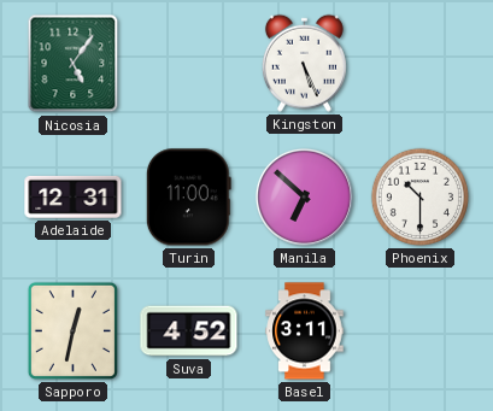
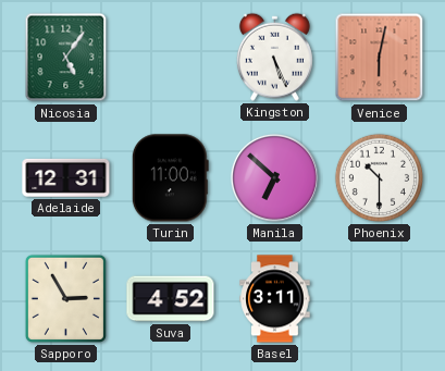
Venice: none -> 6:02
Sapporo: 12:32 -> 2:55
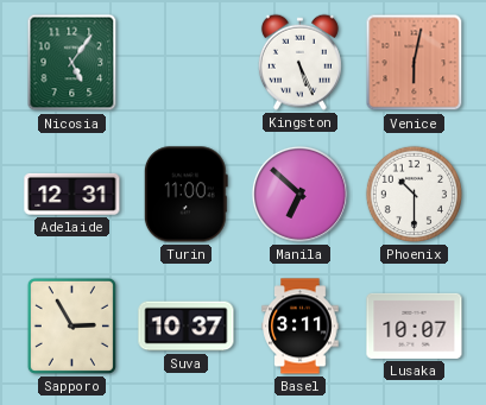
Suva: 4:52 -> 10:37
Lusaka: none -> 10:07
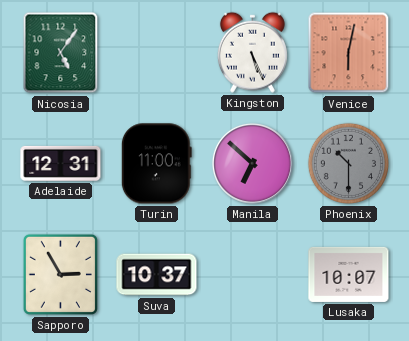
Phoenix dial: white -> grey
Basel: 3:11 -> none
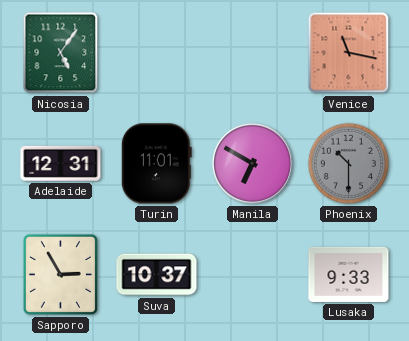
Kingston: 5:26 -> none
Venice: 6:02 -> 11:17
Turin: 11:00 -> 11:01
Manila: 6:52 -> 6:50
Lusaka: 10:07 -> 9:33
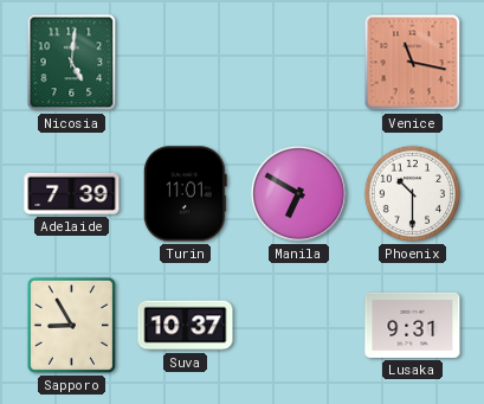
Nicosia: 5:06 -> 5:01
Adelaide: 12:31 -> 7:39
Phoenix dial: grey -> white
Sapporo: 2:55 -> 8:55
Lusaka: 9:33 -> 9:31
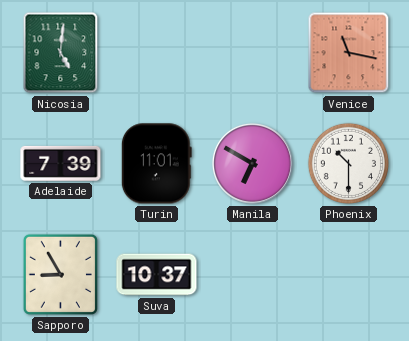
Lusaka: 9:31 -> none
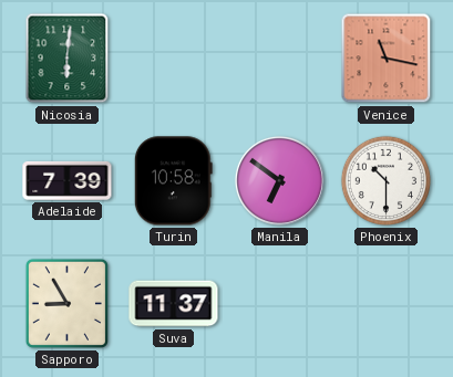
Nicosia: 5:01 -> 6:01
Turin: 11:01 -> 10:58
Manila: 6:50 -> 6:51
Suva: 10:37 -> 11:37
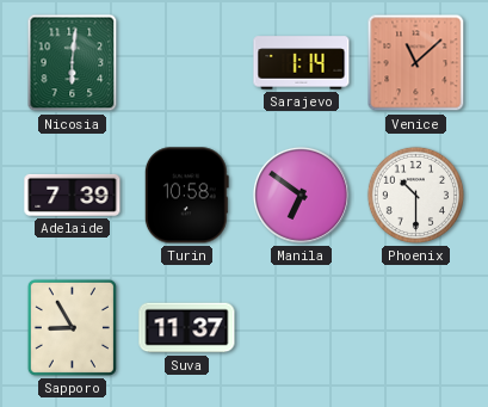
Sarajevo: none -> 1:14
Venice: 11:17 -> 11:08
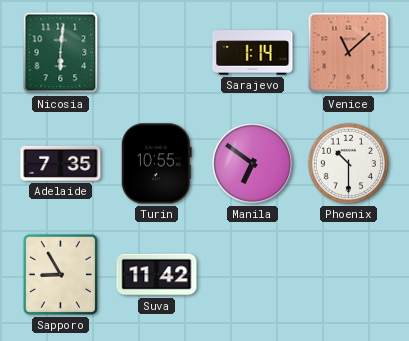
Adelaide: 7:39 -> 7:35
Turin: 10:58 -> 10:55
Suva: 11:37 -> 11:42
